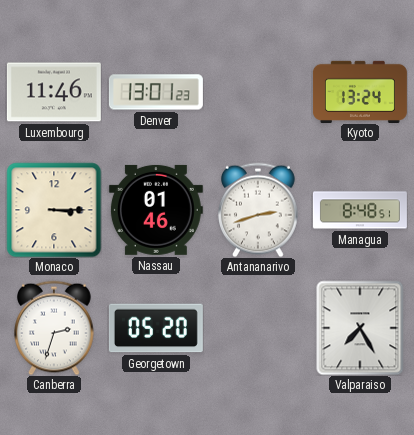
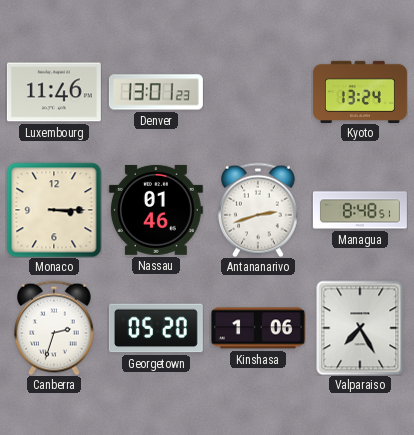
Kinshasa: none -> 1:06
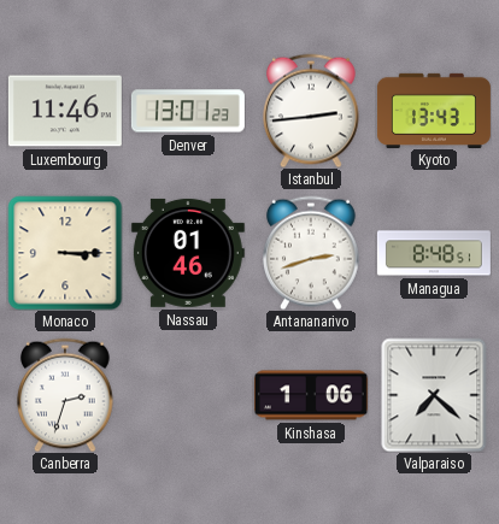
Istanbul: none -> 2:44
Kyoto: 13:24 -> 13:43
Georgetown: 05:20 -> none
Valparaiso: 7:25 -> 7:22
